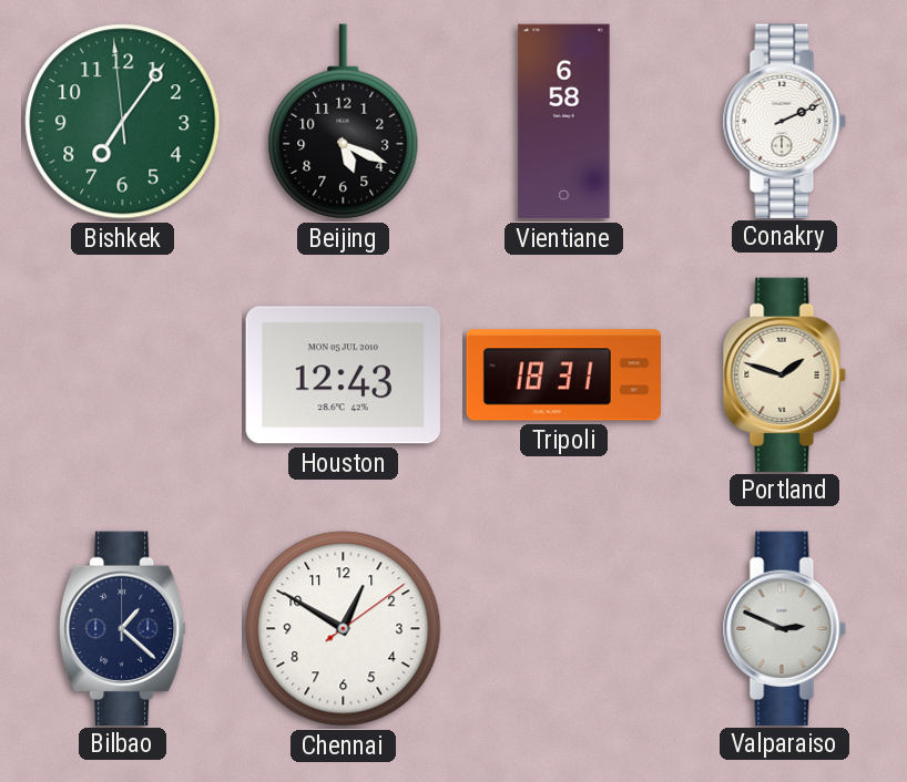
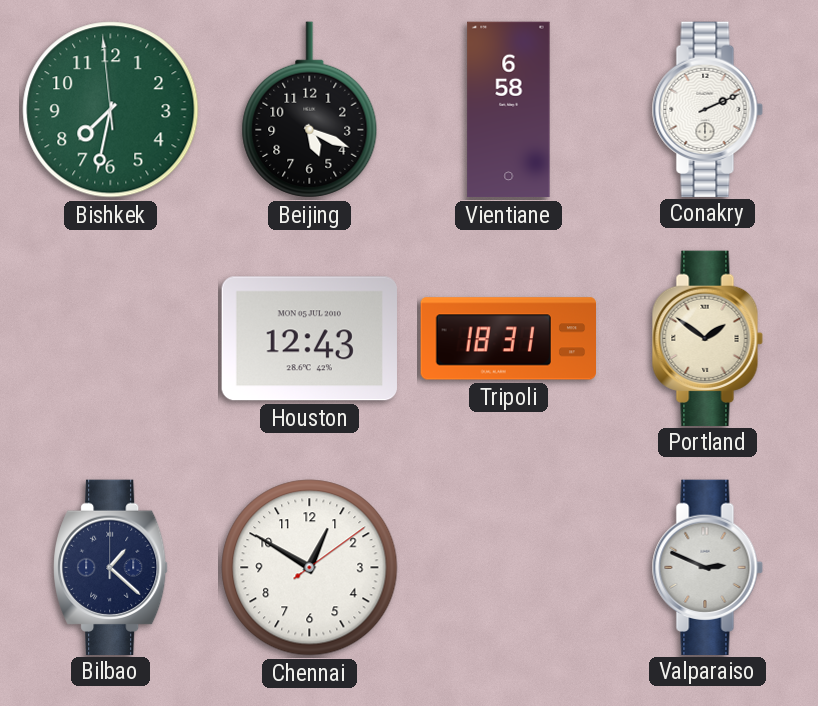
Bishkek: 7:05 -> 7:31
Portland: 1:48 -> 1:51
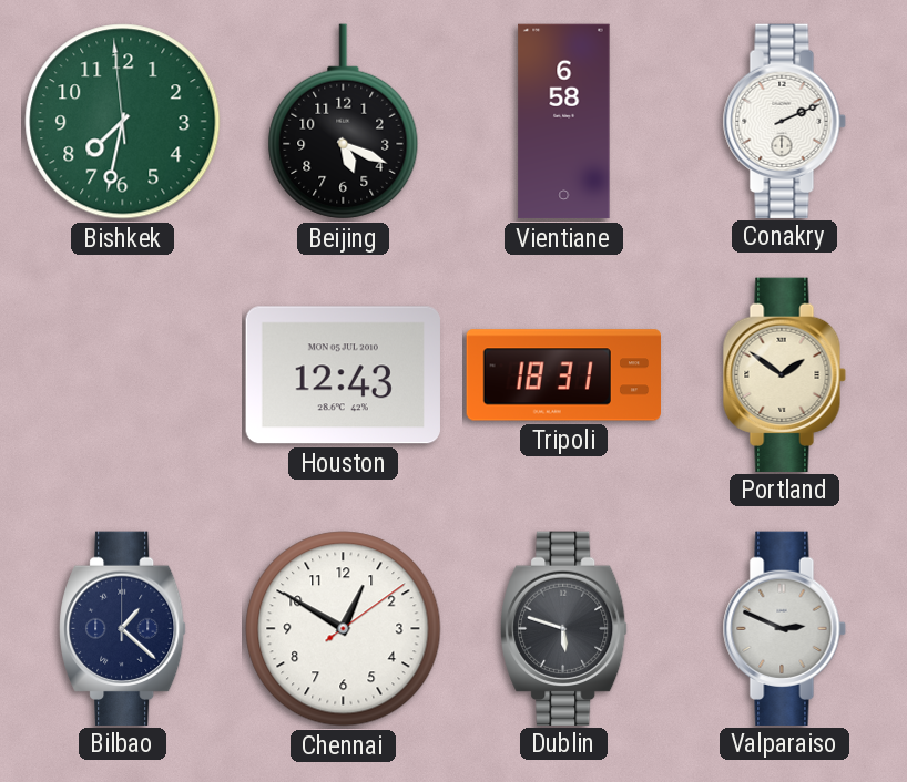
Dublin: none -> 5:48
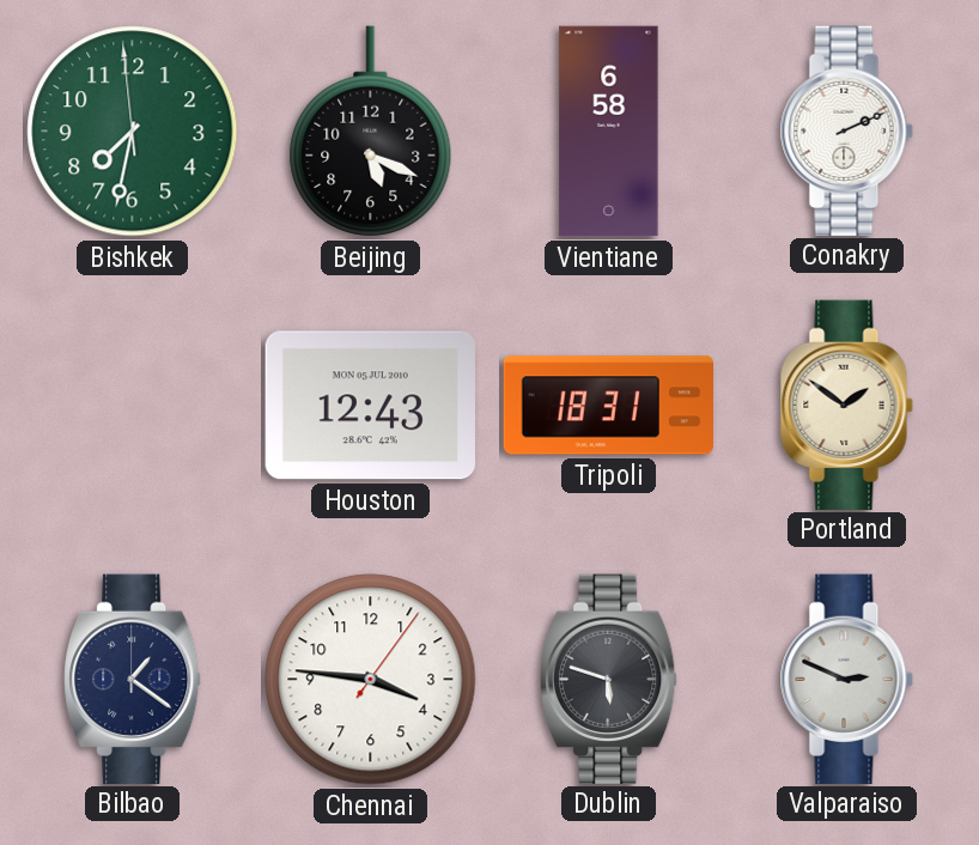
Bilbao: 1:22 -> 1:21
Chennai: 12:50 -> 3:46
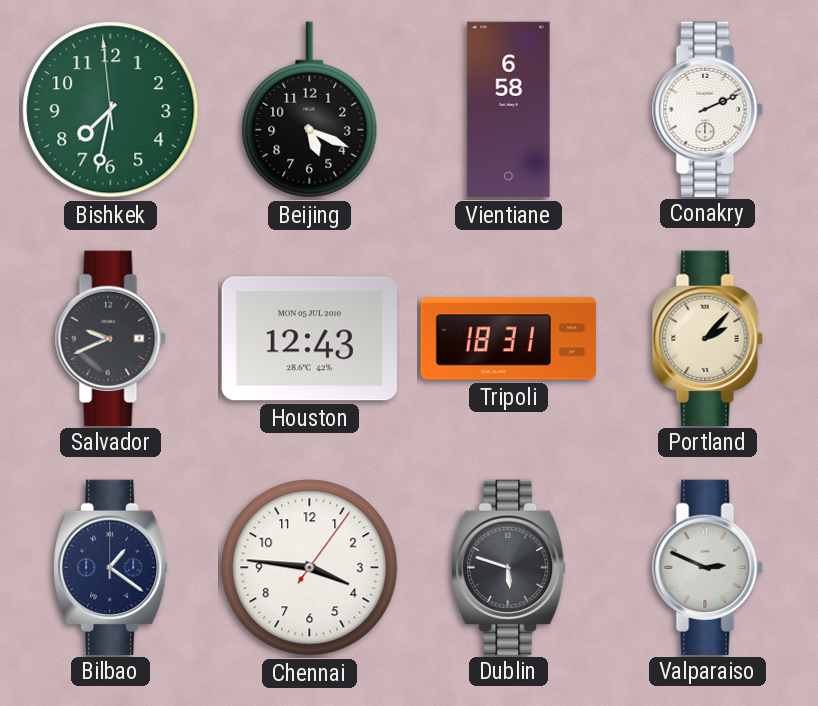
Salvador: none -> 9:41
Portland: 1:51 -> 2:07
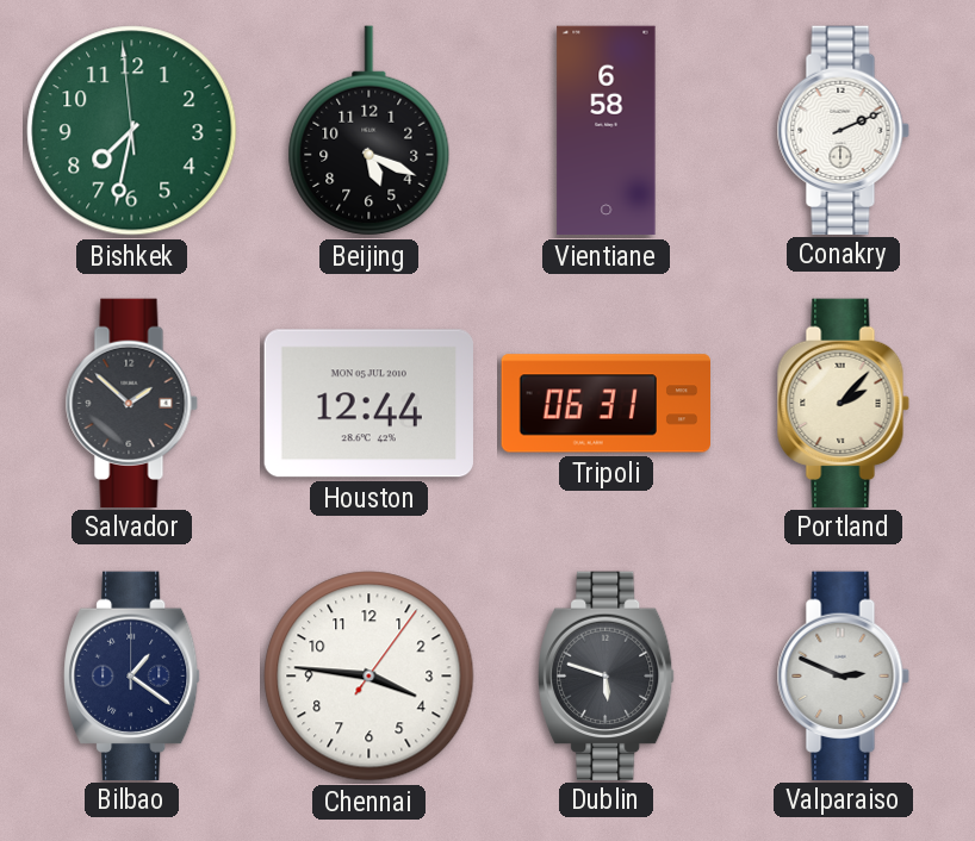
Salvador: 9:41 -> 1:52
Houston: 12:43 -> 12:44
Tripoli: 18:31 -> 06:31
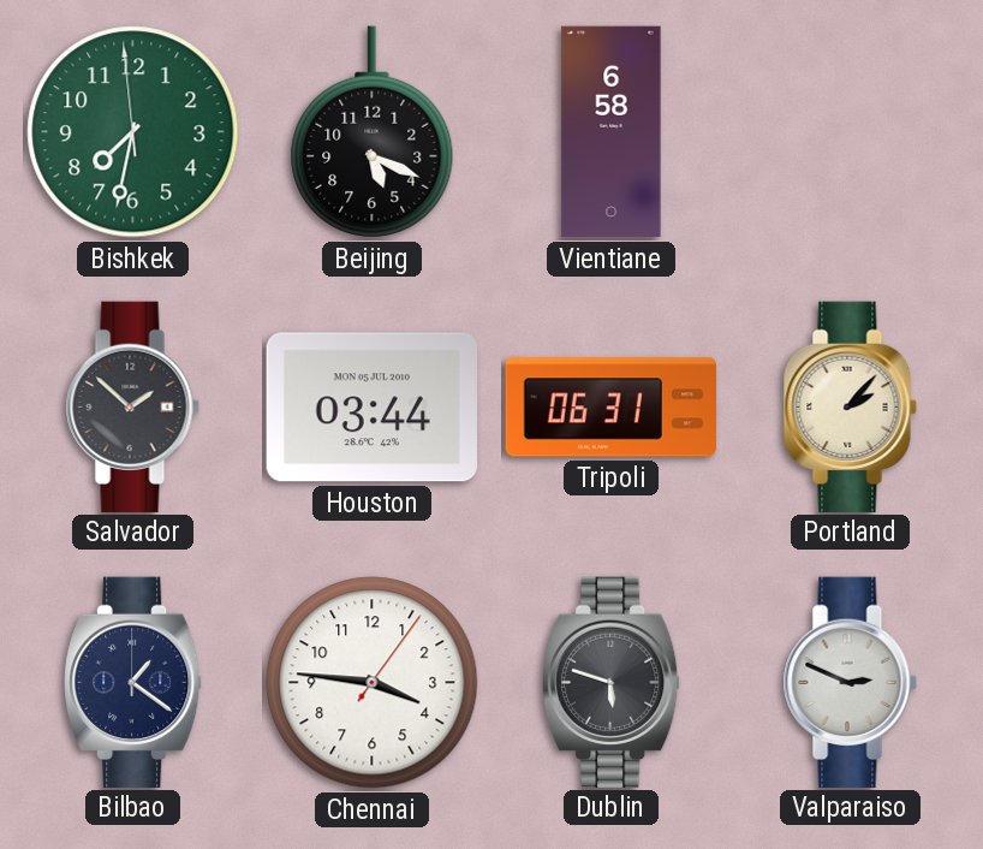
Conakry: 2:11 -> none
Houston: 12:44 -> 03:44
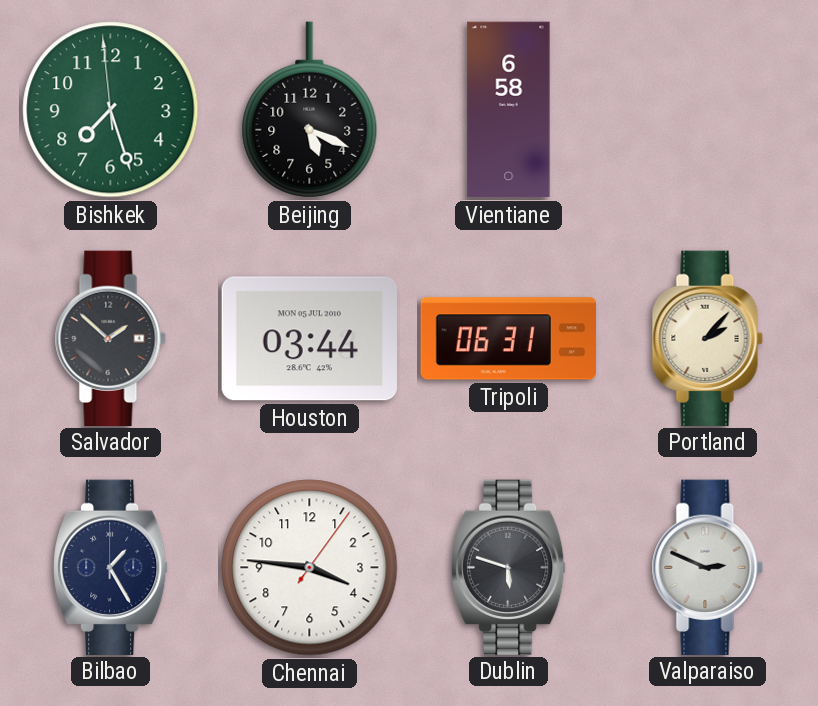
Bishkek: 7:31 -> 7:26
Bilbao: 1:21 -> 1:25
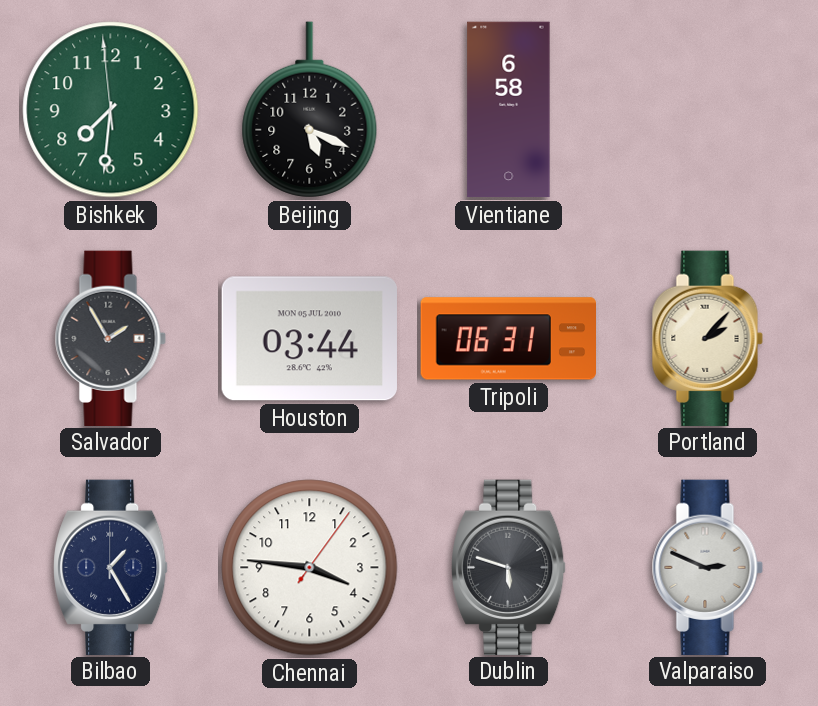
Bishkek: 7:26 -> 7:30
Salvador: 1:52 -> 1:55
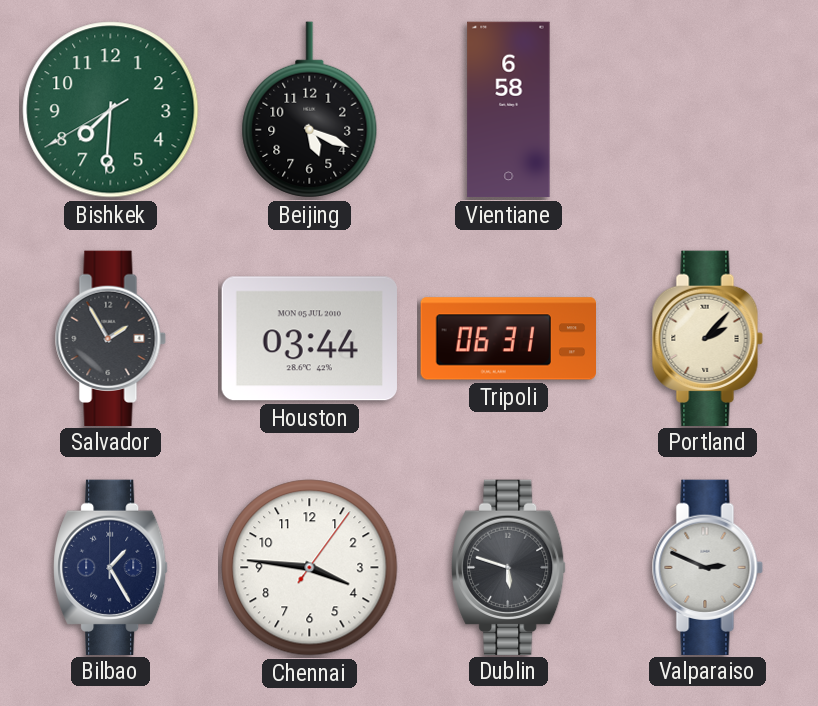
Bishkek: 7:30:59 -> 7:30:40
